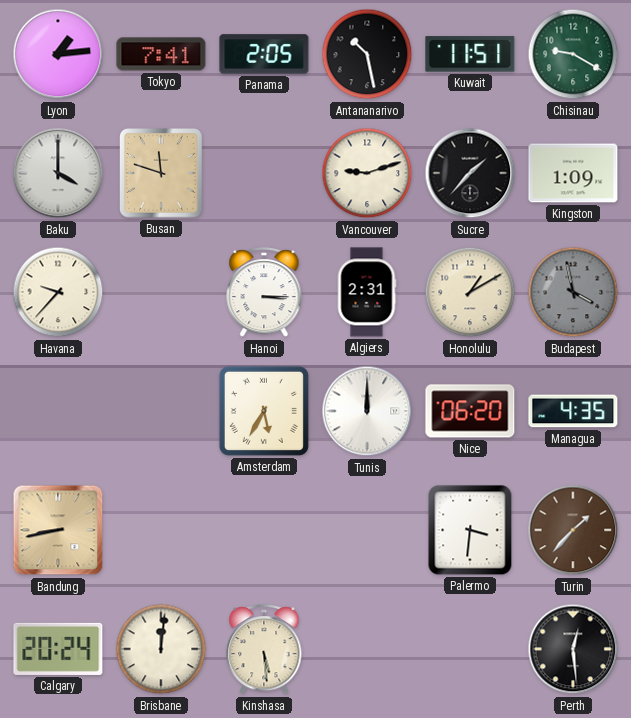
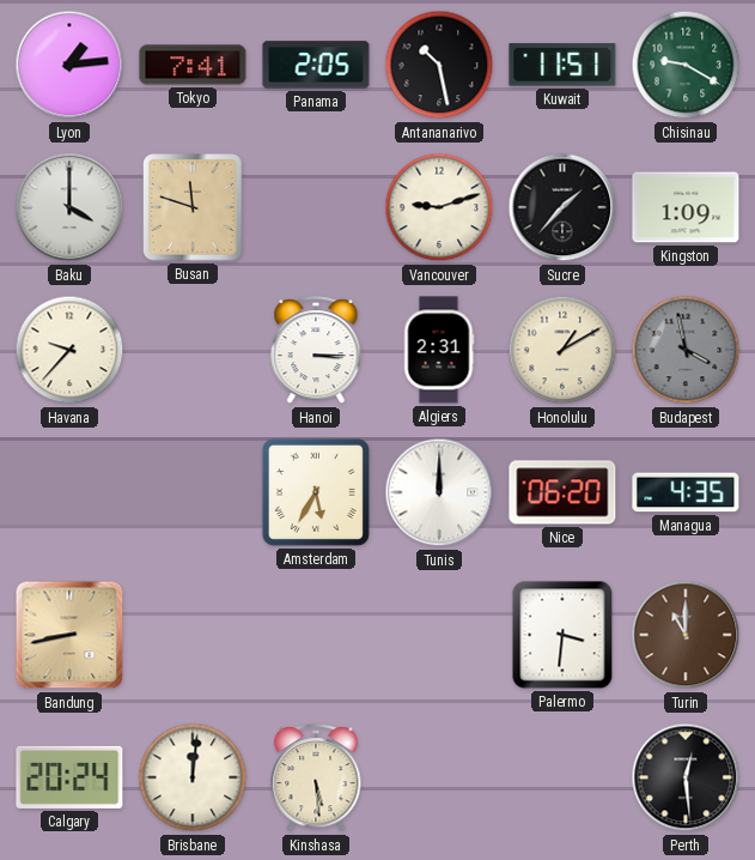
Turin: 1:37 -> 11:00
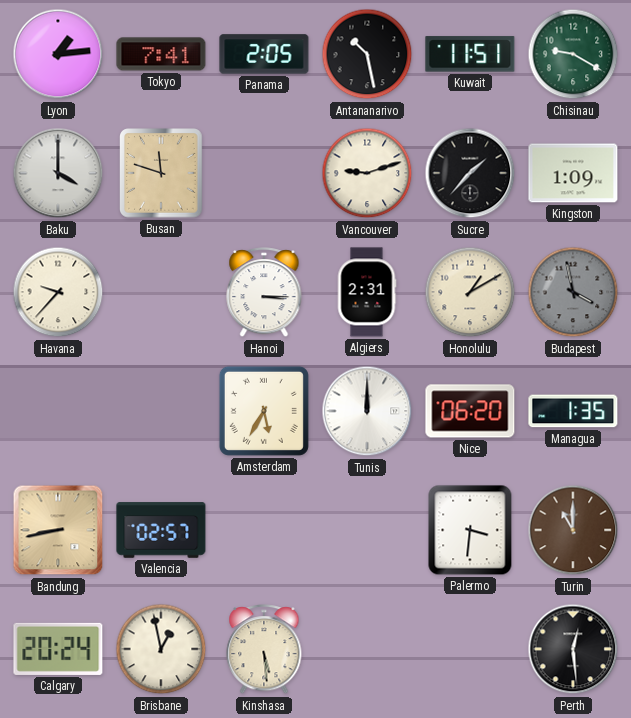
Managua: 4:35 -> 1:35
Valencia: none -> 02:57
Brisbane: 12:01 -> 12:58
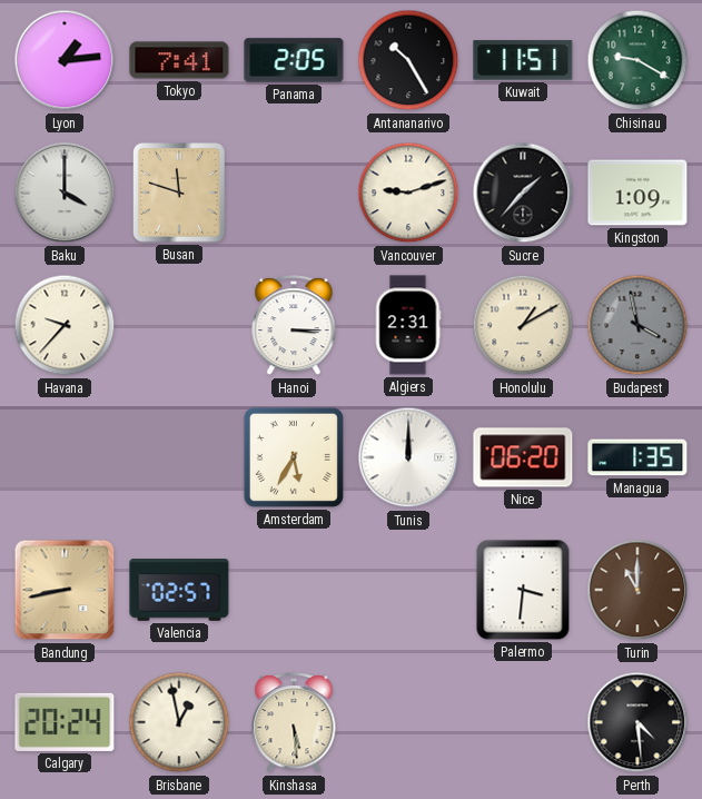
Antananarivo: 10:28 -> 10:25
Perth: 12:29 -> 4:29
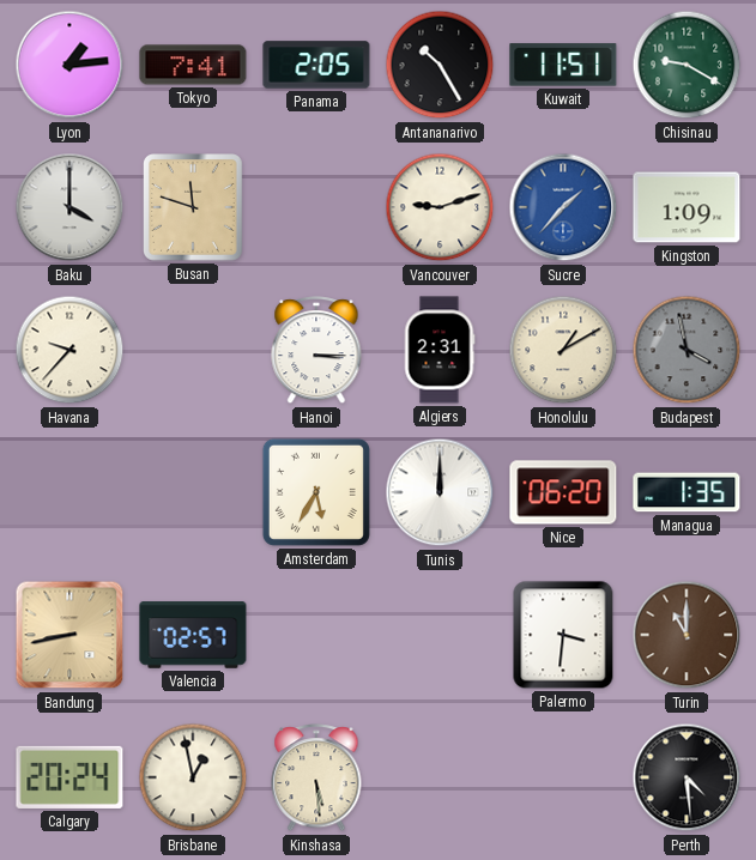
Sucre dial: black -> blue
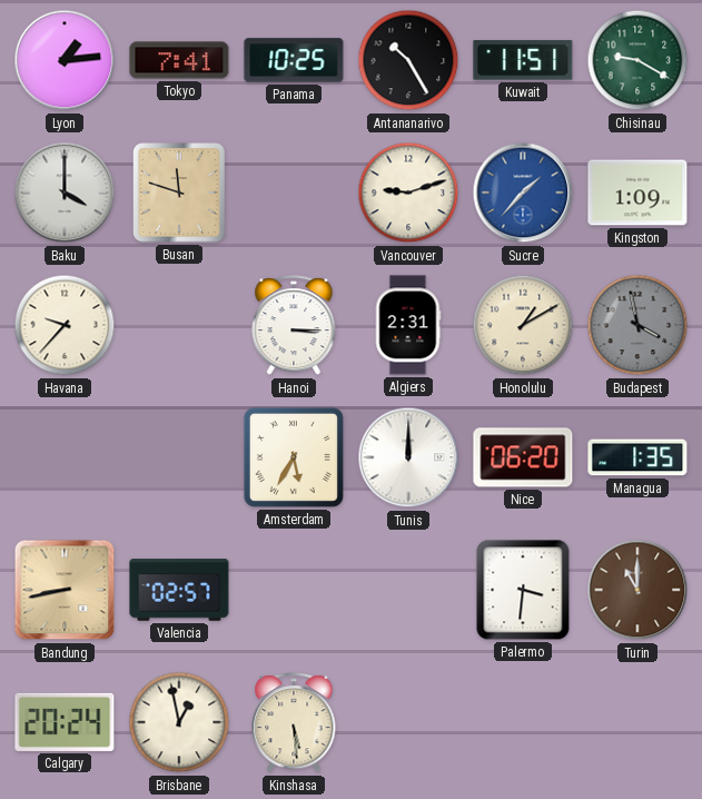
Panama: 2:05 -> 10:25
Perth: 4:29 -> none
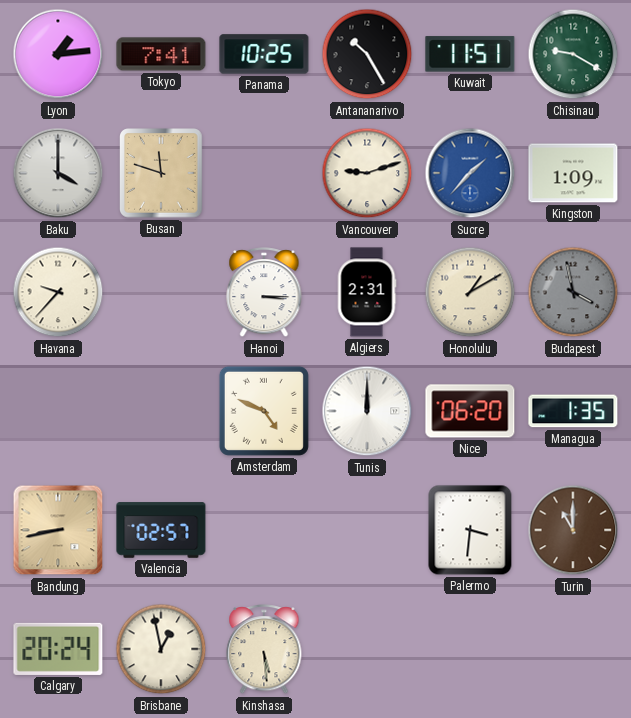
Amsterdam: 5:35 -> 4:49
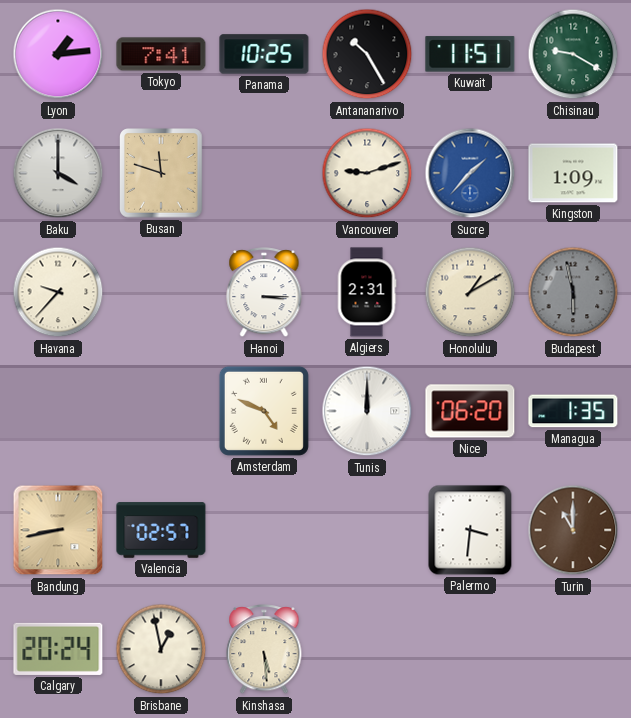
Budapest: 3:58 -> 5:58
